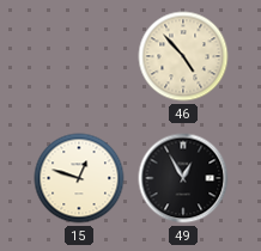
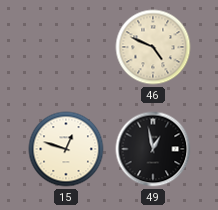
46: 4:53 -> 4:49
49: 12:55 -> 12:58
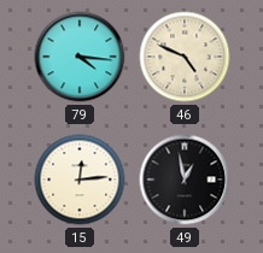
79: none -> 4:16
15: 12:48 -> 12:14
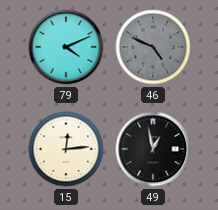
79: 4:16 -> 4:11
46 dial: cream -> grey
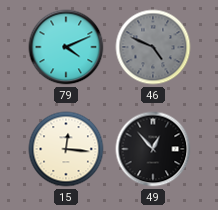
15: 12:14 -> 12:16
49: 12:58 -> 12:53
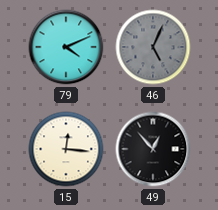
46: 4:49 -> 5:04
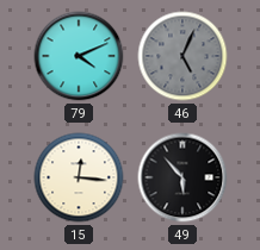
49: 12:53 -> 5:53
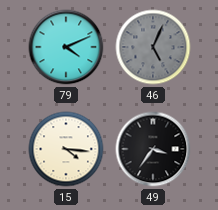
15: 12:16 -> 4:16
49: 5:53 -> 3:36
